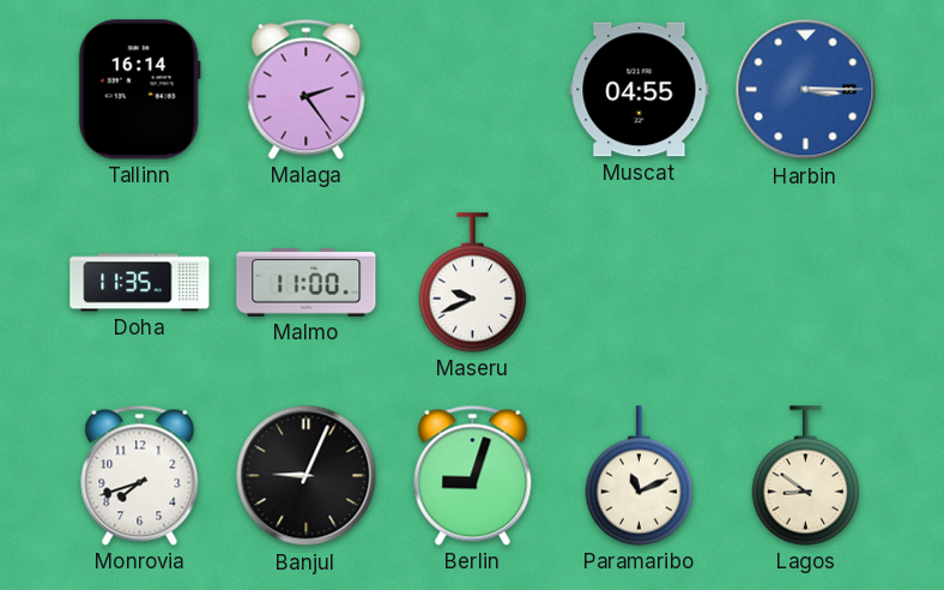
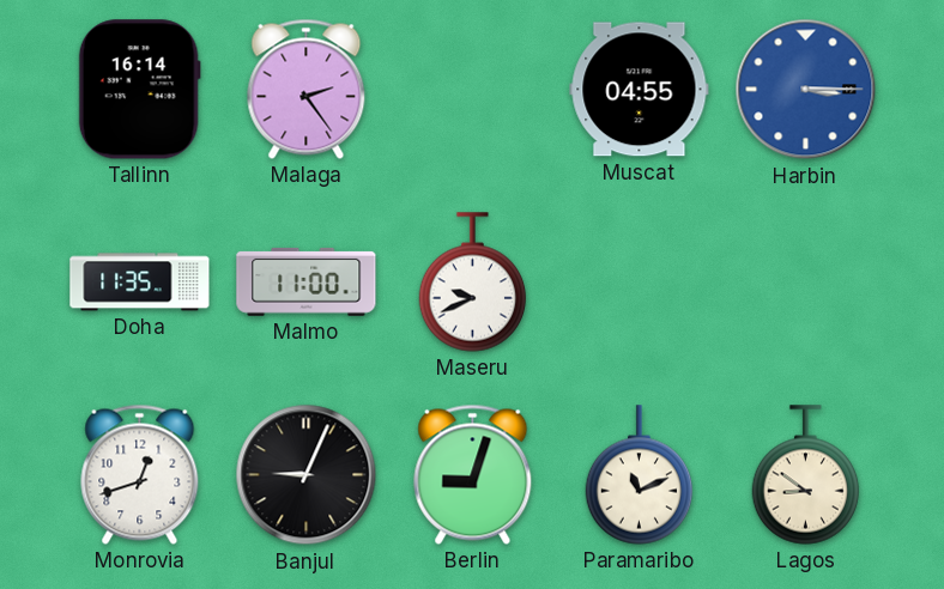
Monrovia: 7:42 -> 12:42
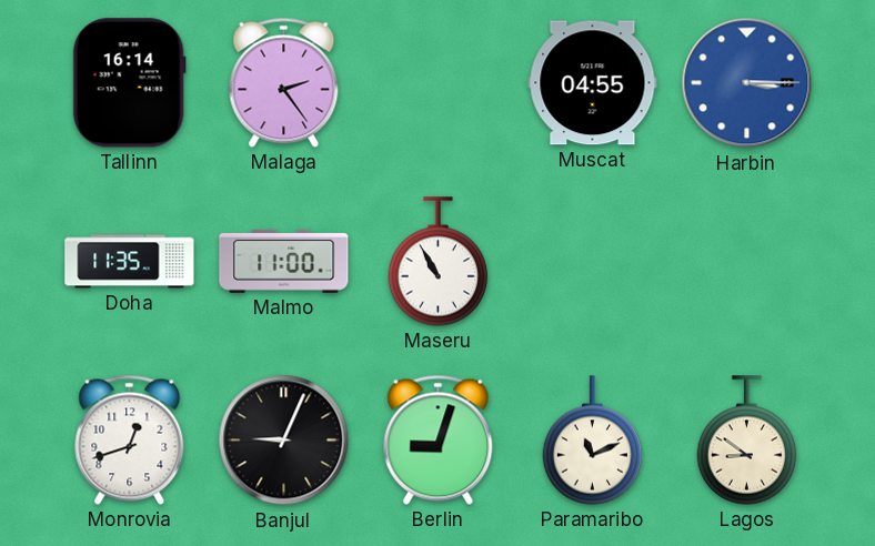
Maseru: 9:41 -> 10:55
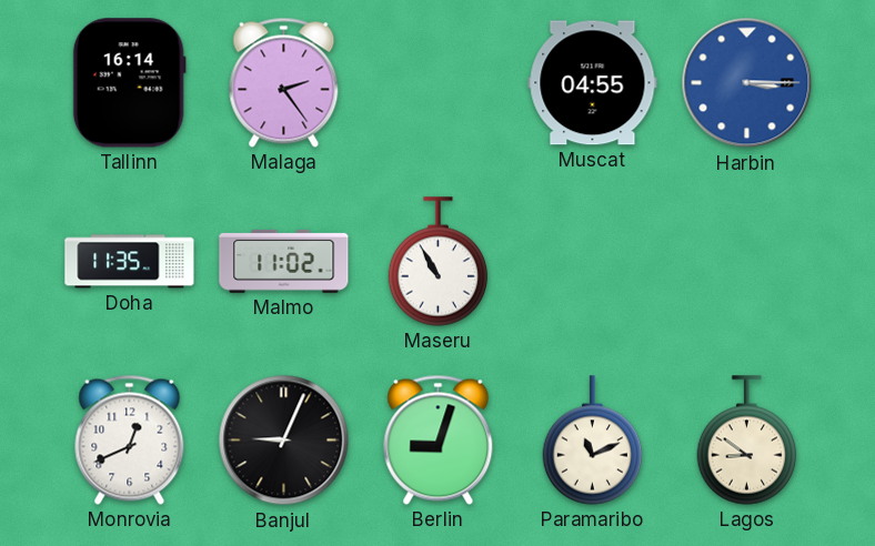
Malmo: 11:00 -> 11:02
Monrovia: 12:42 -> 12:41
